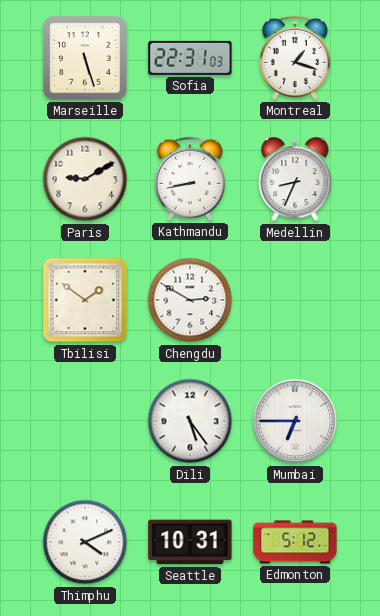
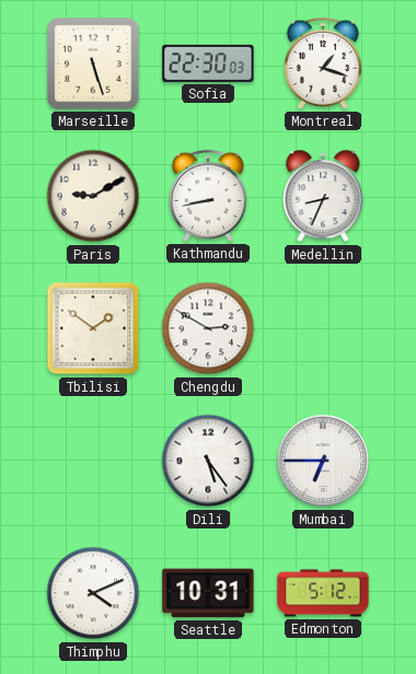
Sofia: 22:31 -> 22:30
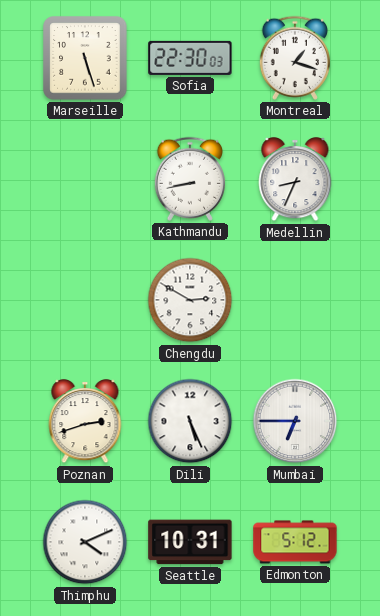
Paris: 9:10 -> none
Tbilisi: 1:51 -> none
Poznan: none -> 2:42
Dili: 5:24 -> 5:26
